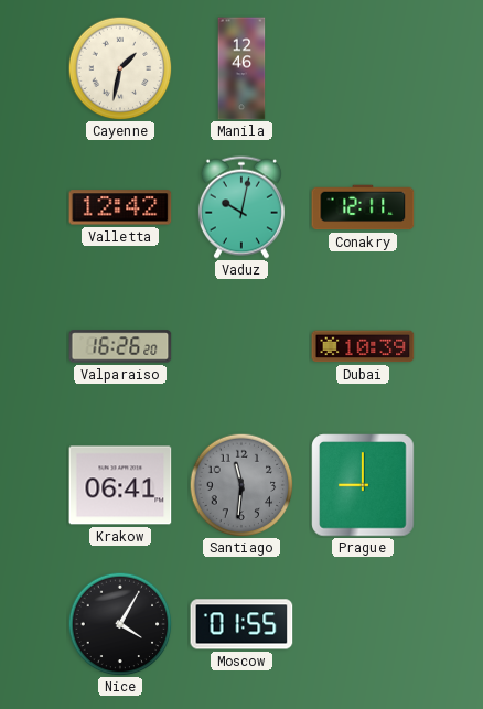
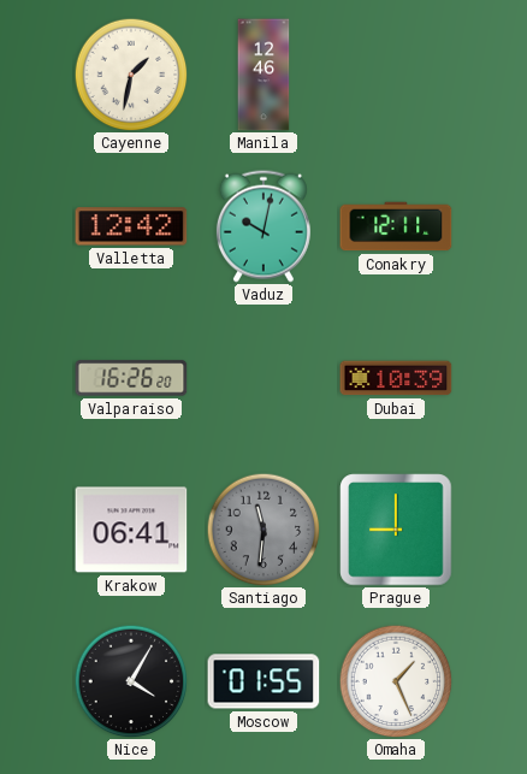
Omaha: none -> 1:26
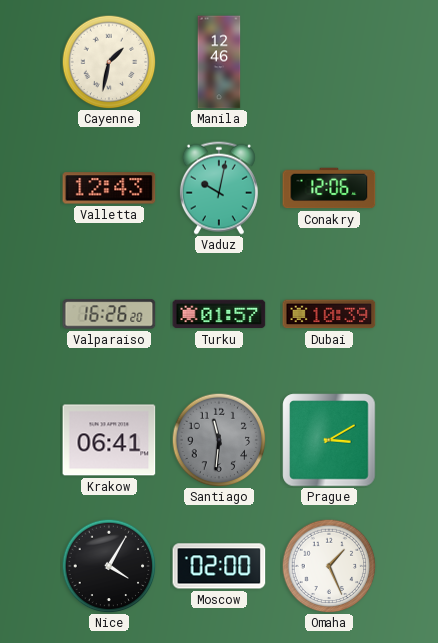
Valletta: 12:42 -> 12:43
Conakry: 12:11 -> 12:06
Turku: none -> 01:57
Prague: 9:00 -> 3:10
Moscow: 01:55 -> 02:00
